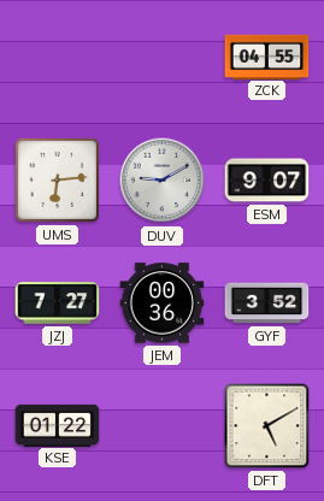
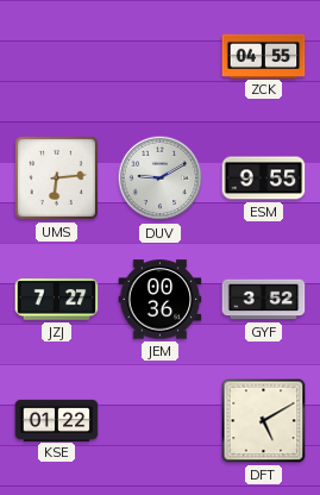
ESM: 9:07 -> 9:55
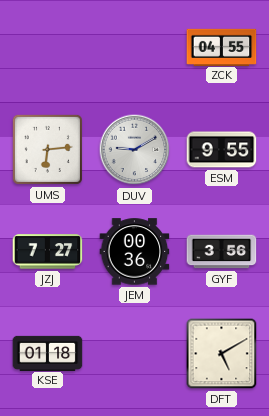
GYF: 3:52 -> 3:56
KSE: 01:22 -> 01:18
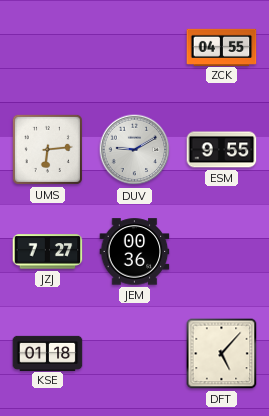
GYF: 3:56 -> none
DFT: 5:10 -> 5:07
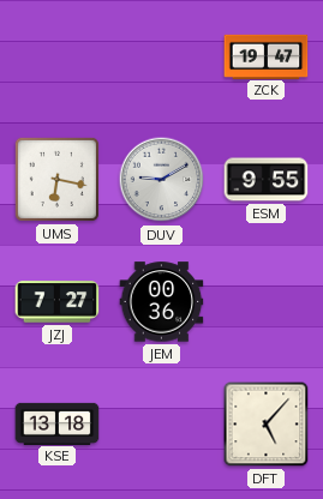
ZCK: 04:55 -> 19:47
UMS: 6:14 -> 6:17
KSE: 01:18 -> 13:18
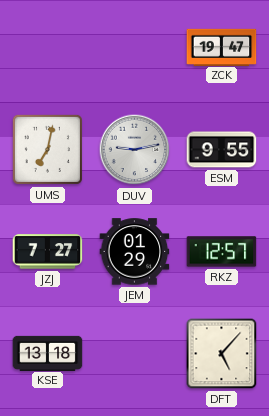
UMS: 6:17 -> 7:02
DUV: 9:10 -> 9:13
JEM: 00:36 -> 01:29
RKZ: none -> 12:57
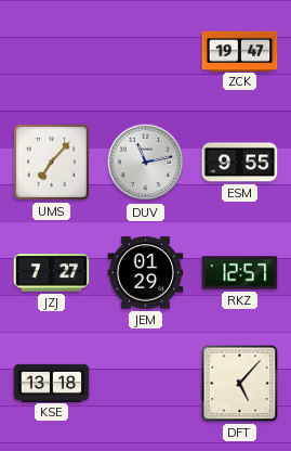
UMS: 7:02 -> 7:07
DUV: 9:13 -> 11:13
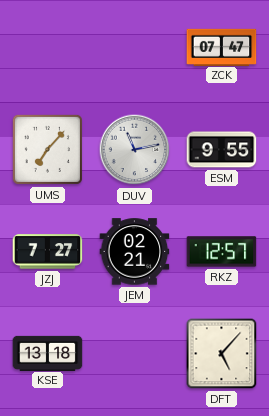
ZCK: 19:47 -> 07:47
JEM: 01:29 -> 02:21
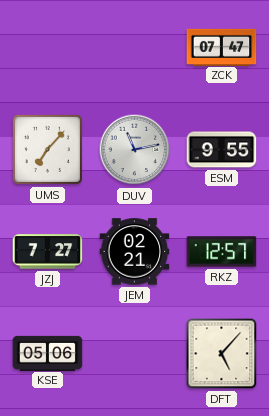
KSE: 13:18 -> 05:06
